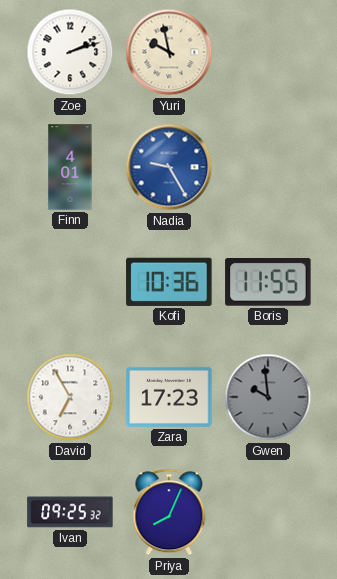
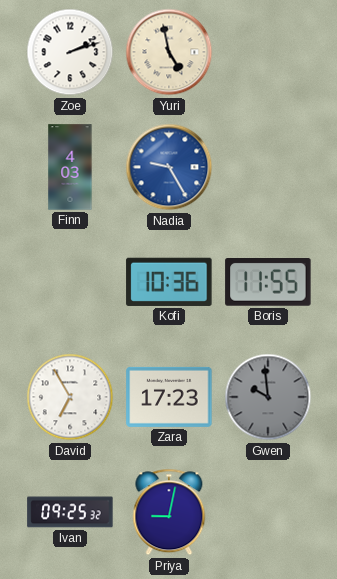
Yuri: 9:58 -> 4:58
Finn: 4:01 -> 4:03
Priya: 8:04 -> 9:02
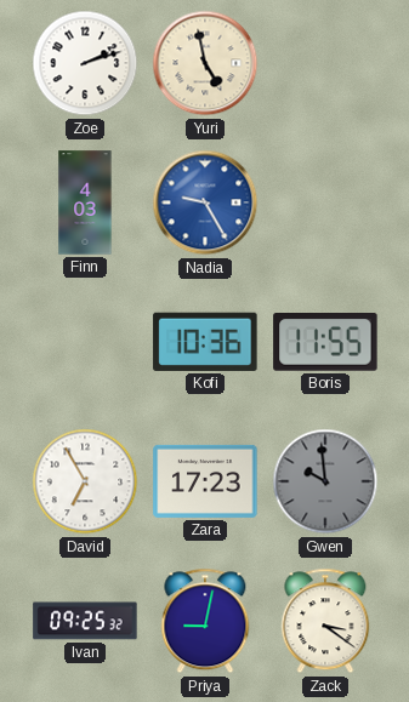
Zack: none -> 3:21
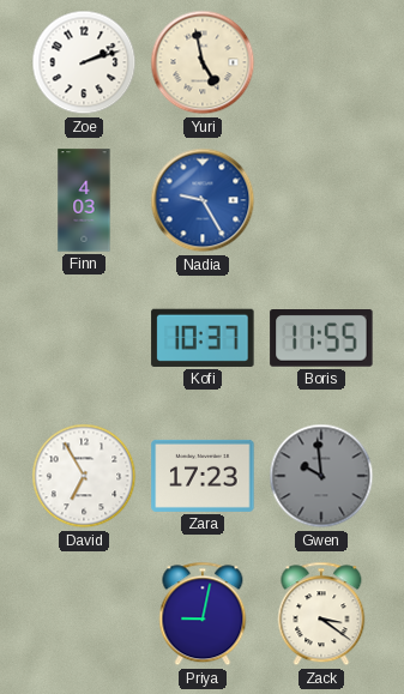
Kofi: 10:36 -> 10:37
Ivan: 09:25 -> none
